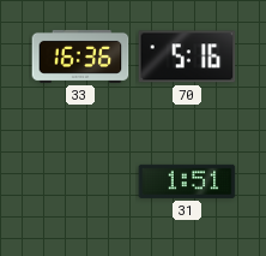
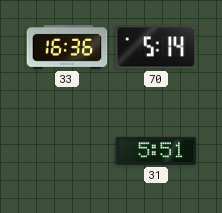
70: 5:16 -> 5:14
31: 1:51 -> 5:51
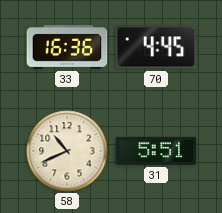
70: 5:14 -> 4:45
58: none -> 10:41
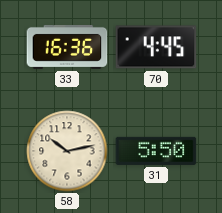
58: 10:41 -> 10:13
31: 5:51 -> 5:50
